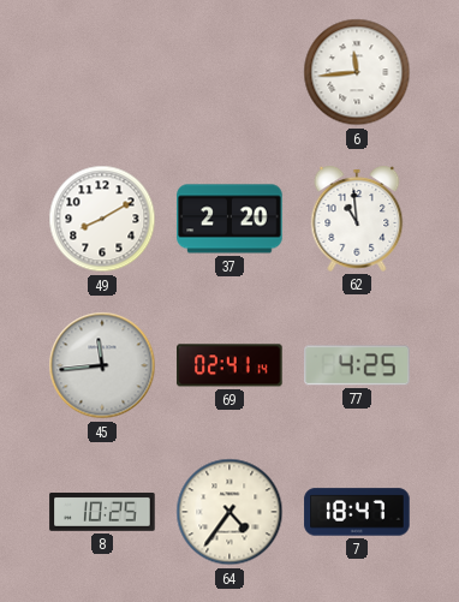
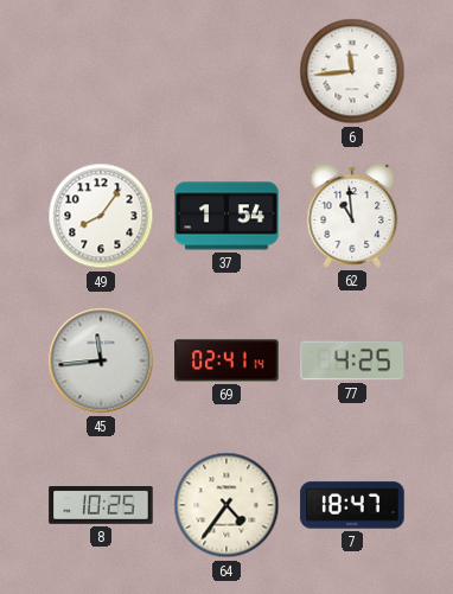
49: 8:10 -> 8:06
37: 2:20 -> 1:54
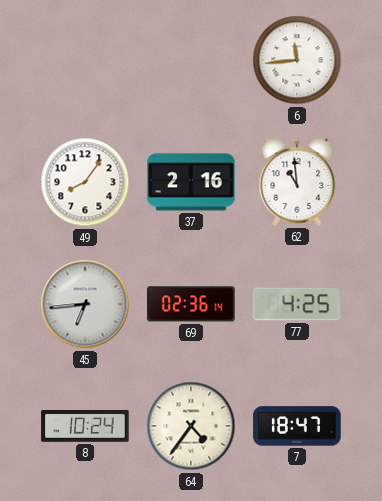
37: 1:54 -> 2:16
45: 11:44 -> 6:44
69: 02:41 -> 02:36
8: 10:25 -> 10:24
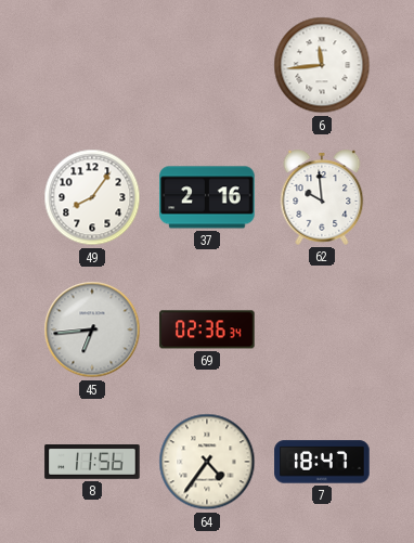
62: 10:59 -> 9:59
69: 02:36:14 -> 02:36:34
77: 4:25 -> none
8: 10:24 -> 11:56
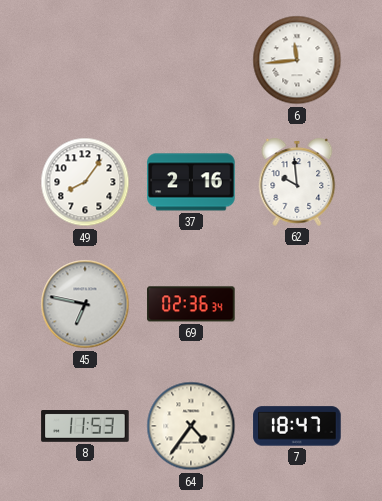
45: 6:44 -> 6:47
8: 11:56 -> 11:53
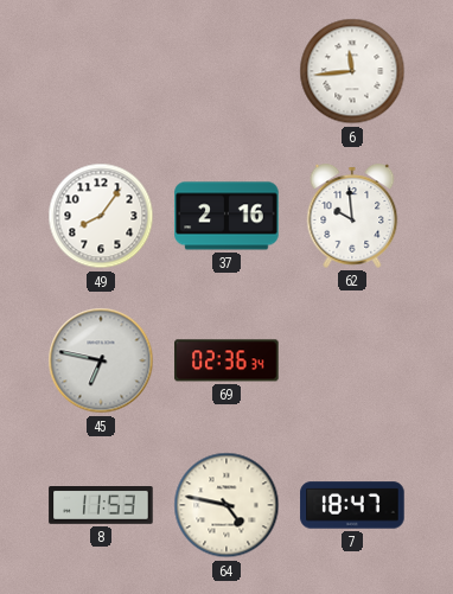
64: 4:36 -> 4:47
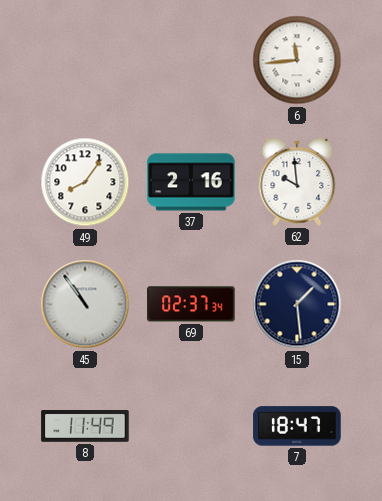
45: 6:47 -> 10:54
69: 02:36 -> 02:37
15: none -> 1:29
8: 11:53 -> 11:49
64: 4:47 -> none
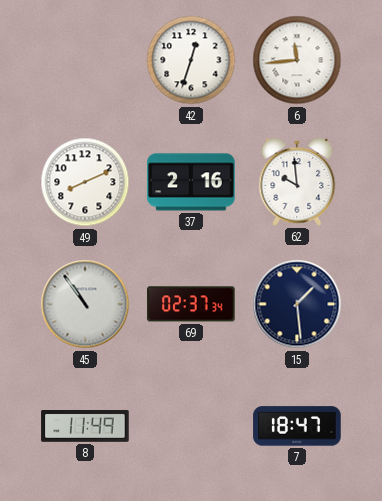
42: none -> 12:33
49: 8:06 -> 8:11
